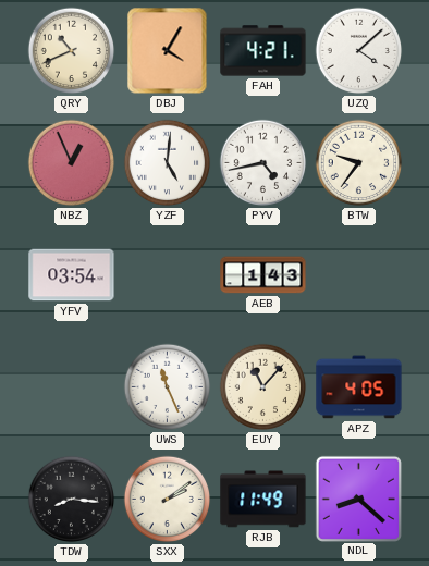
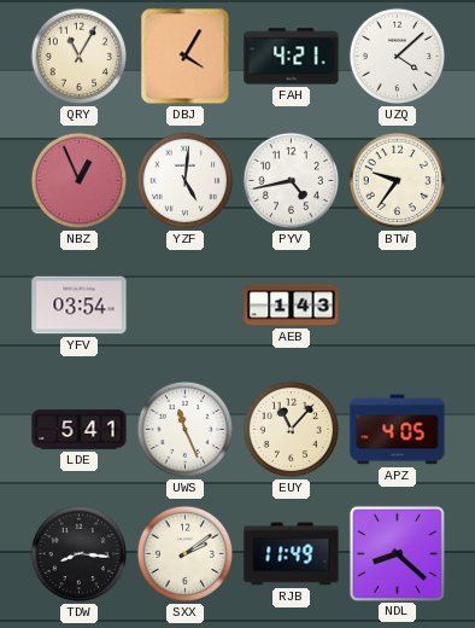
QRY: 10:41 -> 11:05
LDE: none -> 5:41
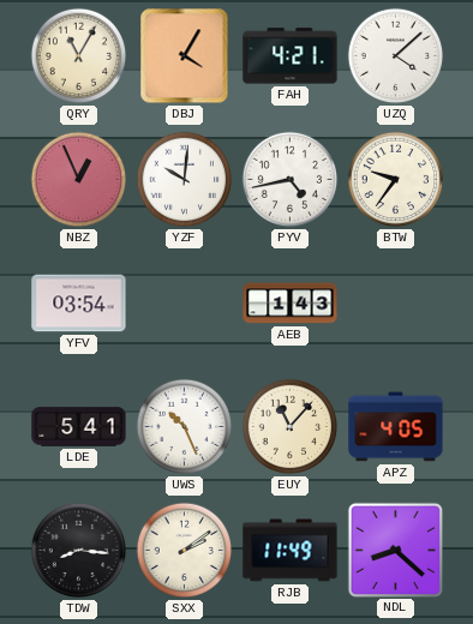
YZF: 5:01 -> 10:01
UWS: 11:26 -> 10:26
